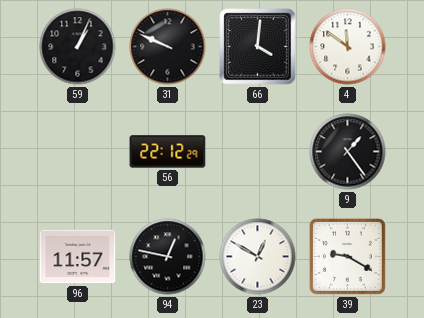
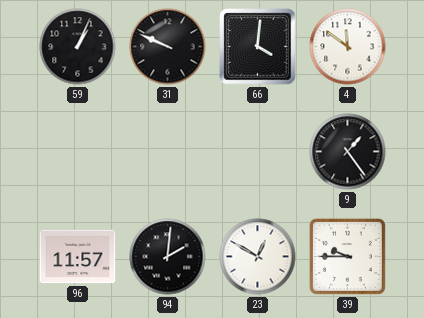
56: 22:12 -> none
94: 12:47 -> 2:01
39: 9:20 -> 9:45
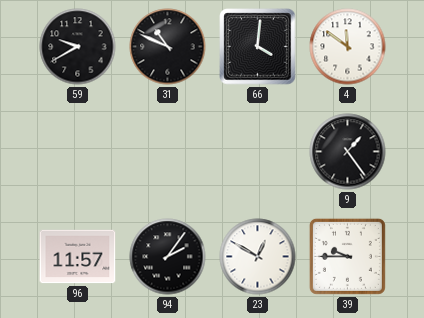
59: 1:04 -> 9:40
31: 9:49 -> 10:49
94: 2:01 -> 2:06
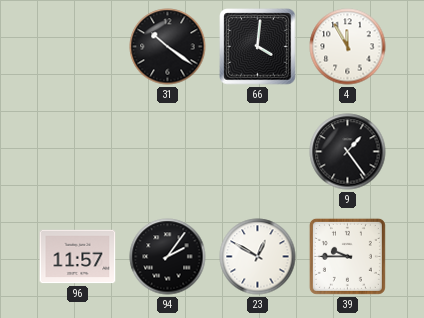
59: 9:40 -> none
31: 10:49 -> 10:21
4: 11:51 -> 11:55
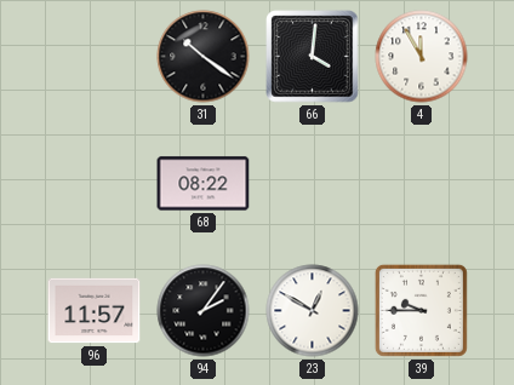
68: none -> 08:22
9: 1:24 -> none
